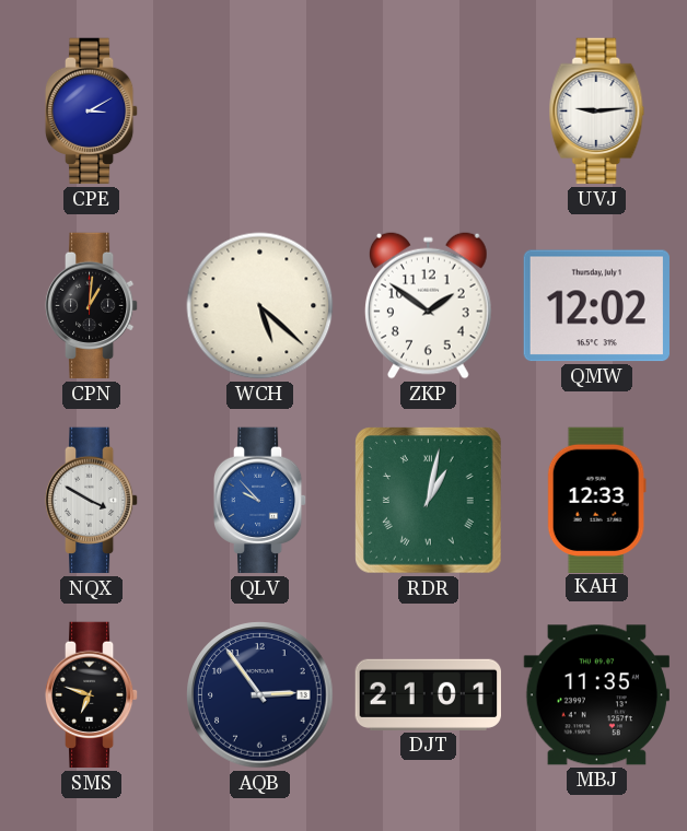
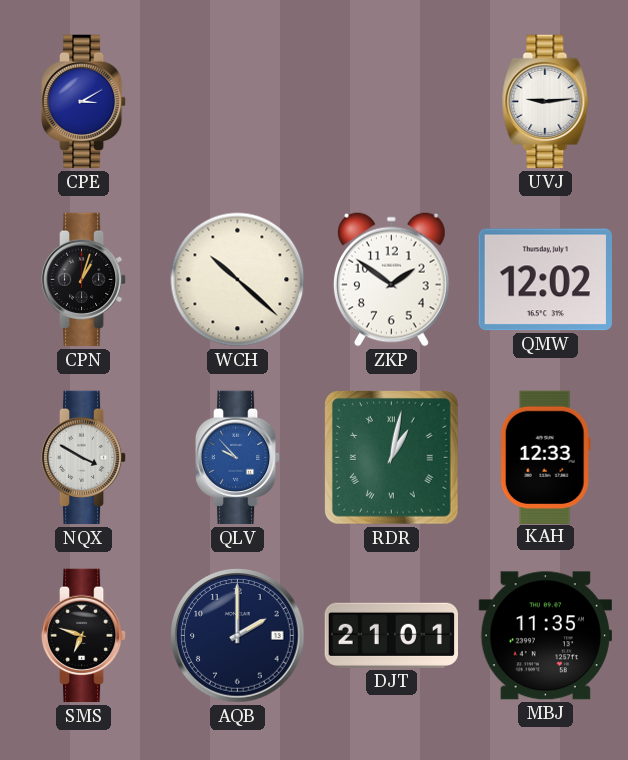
CPN: 1:01 -> 1:03
WCH: 5:22 -> 10:22
AQB: 2:54 -> 2:00
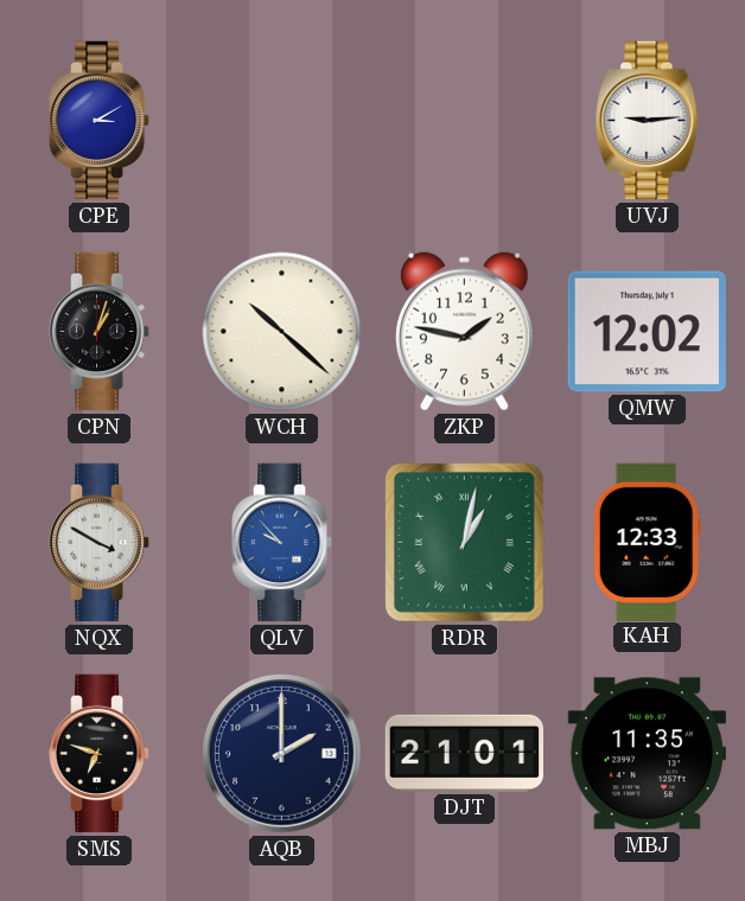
ZKP: 1:51 -> 1:47
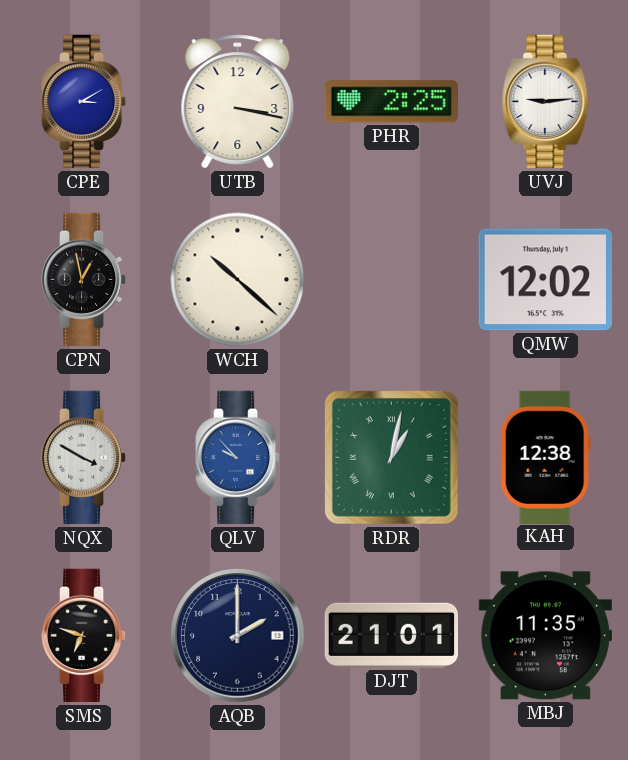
UTB: none -> 3:17
PHR: none -> 2:25
CPN: 1:03 -> 12:58
ZKP: 1:47 -> none
KAH: 12:33 -> 12:38
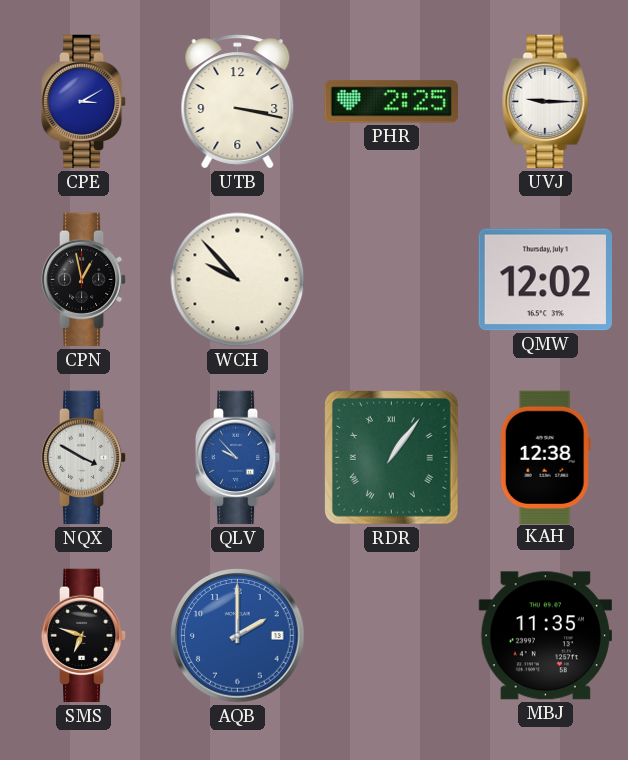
UVJ: 9:14 -> 9:15
WCH: 10:22 -> 9:53
RDR: 1:02 -> 1:06
AQB dial: navy -> blue
DJT: 21:01 -> none
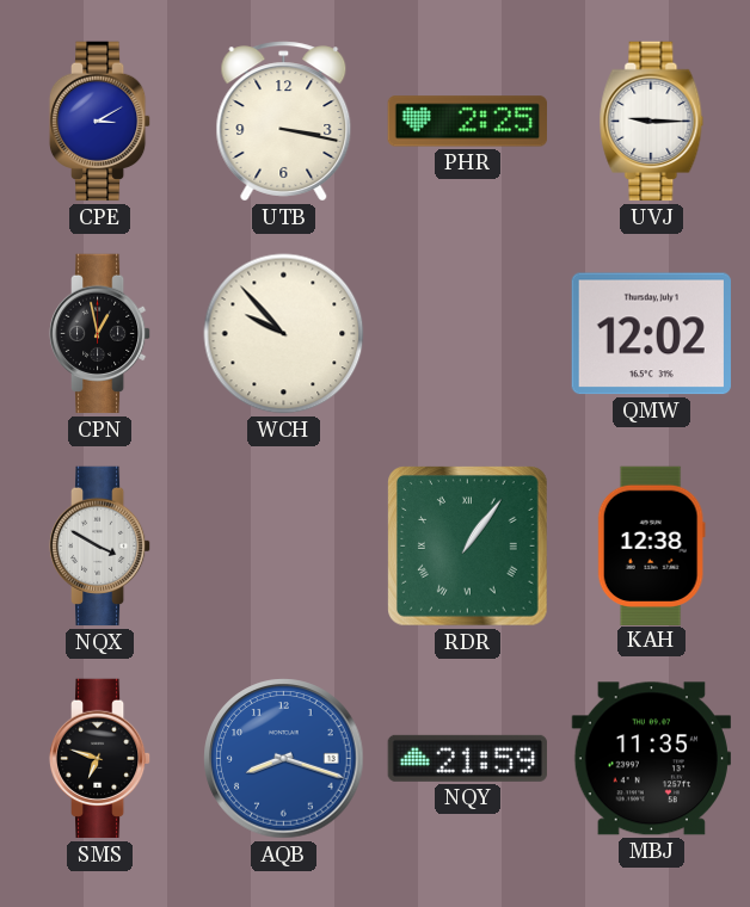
QLV: 9:53 -> none
AQB: 2:00 -> 8:18
NQY: none -> 21:59
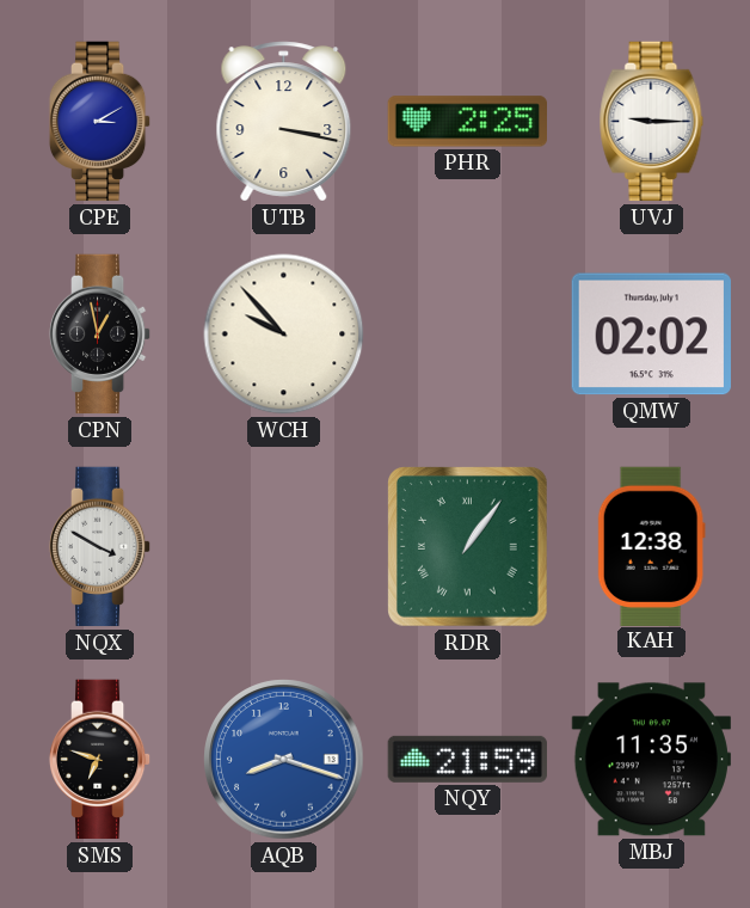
QMW: 12:02 -> 02:02
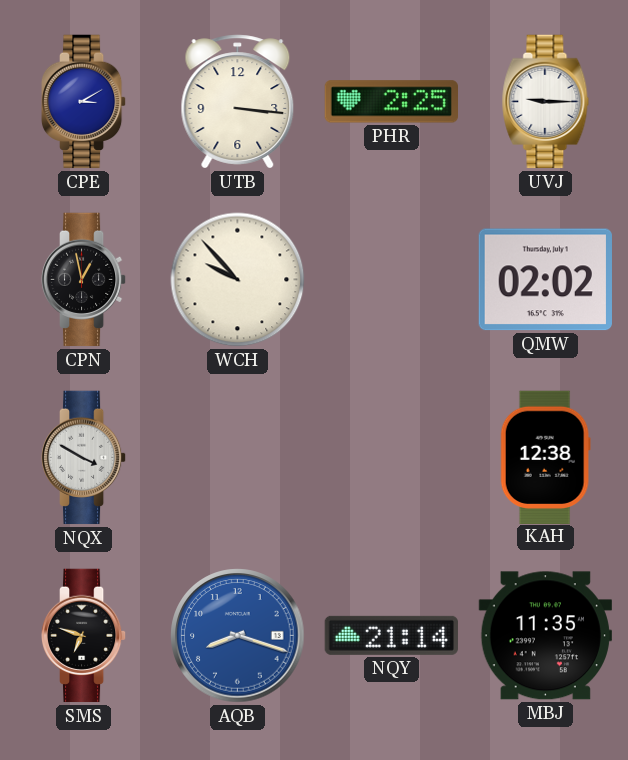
UTB: 3:17 -> 3:16
RDR: 1:06 -> none
NQY: 21:59 -> 21:14
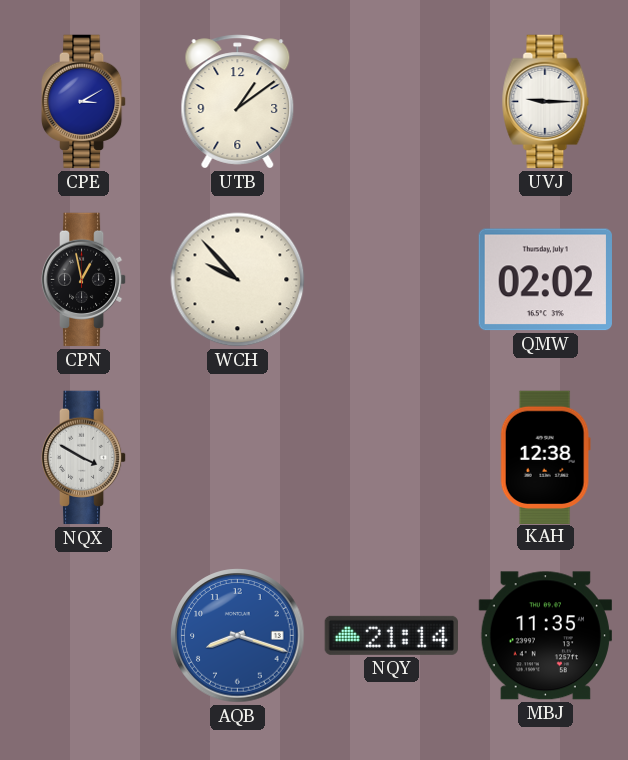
UTB: 3:16 -> 1:09
PHR: 2:25 -> none
SMS: 6:48 -> none
